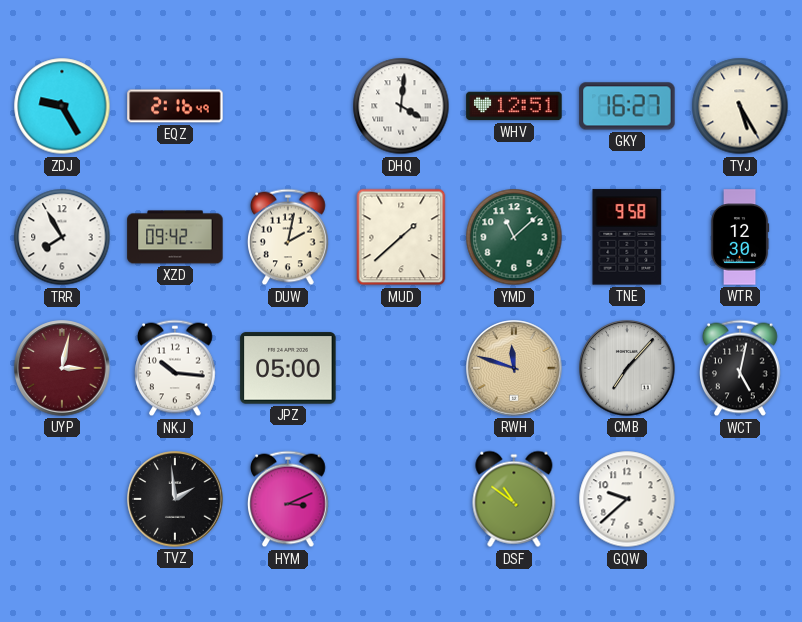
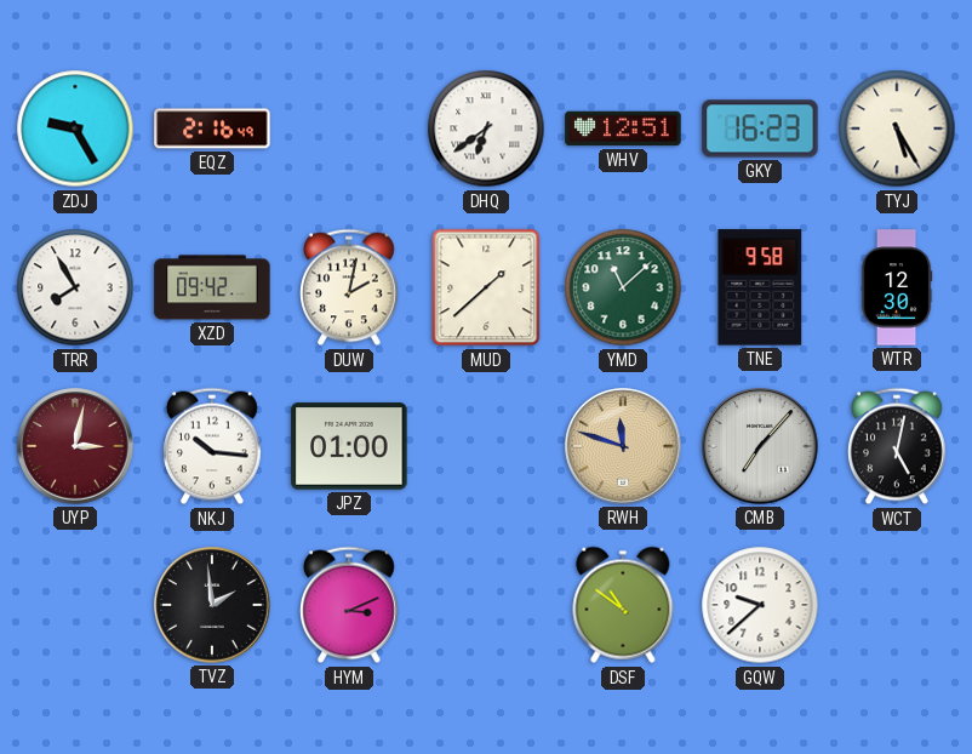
DHQ: 4:01 -> 6:39
GKY: 16:27 -> 16:23
JPZ: 05:00 -> 01:00
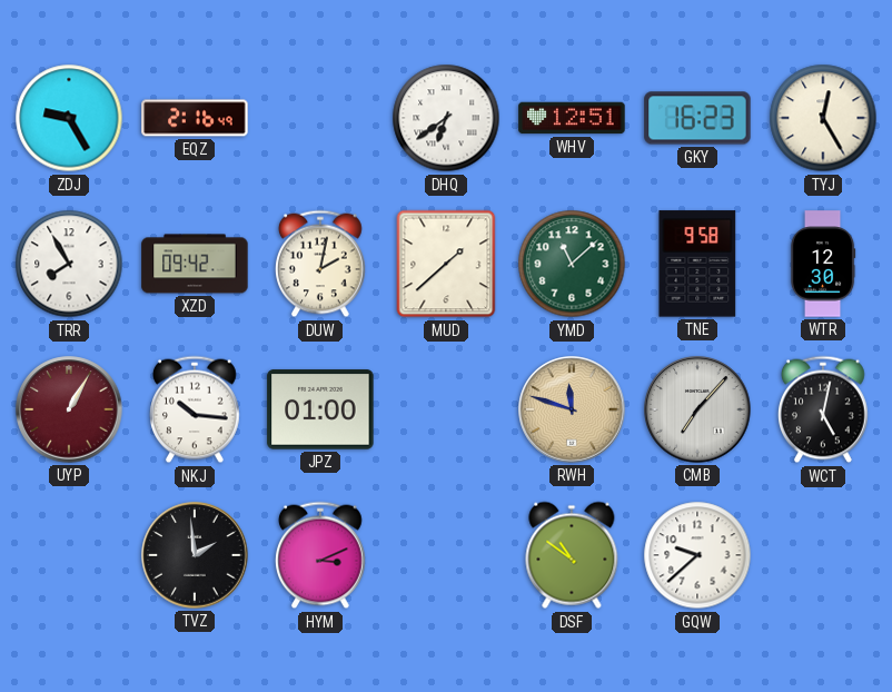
TYJ: 5:25 -> 12:25
UYP: 3:02 -> 1:05
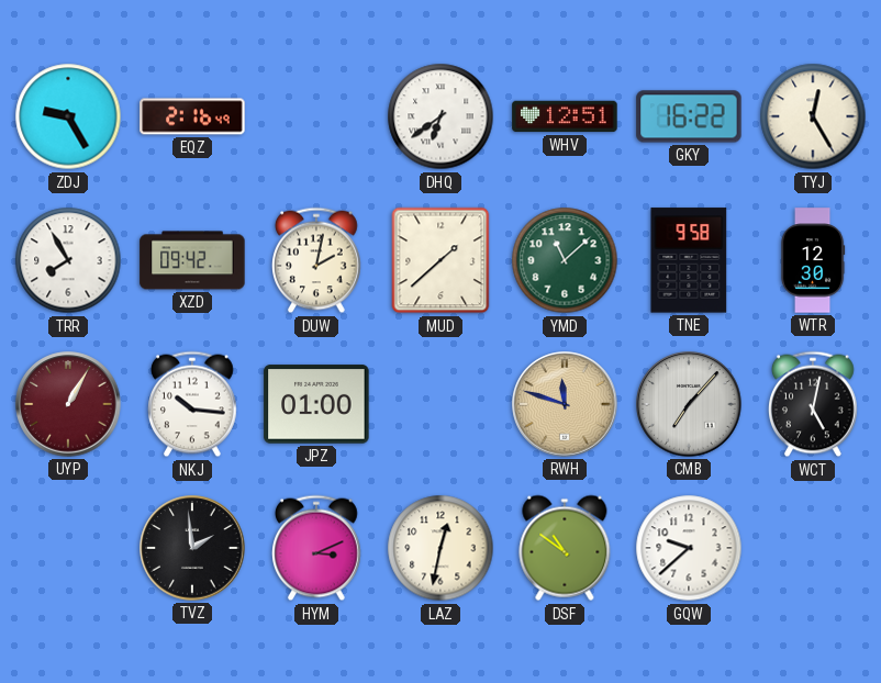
GKY: 16:23 -> 16:22
LAZ: none -> 12:32
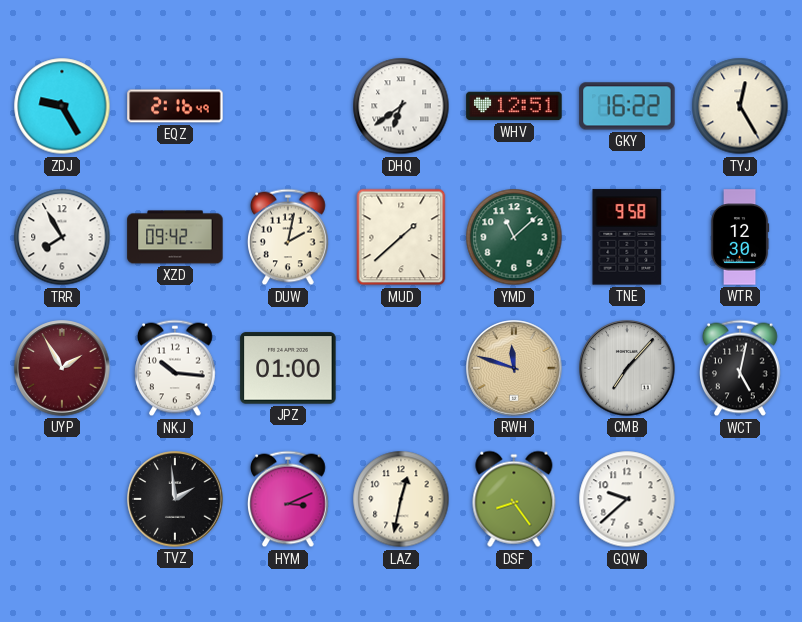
UYP: 1:05 -> 1:55
DSF: 10:51 -> 8:24
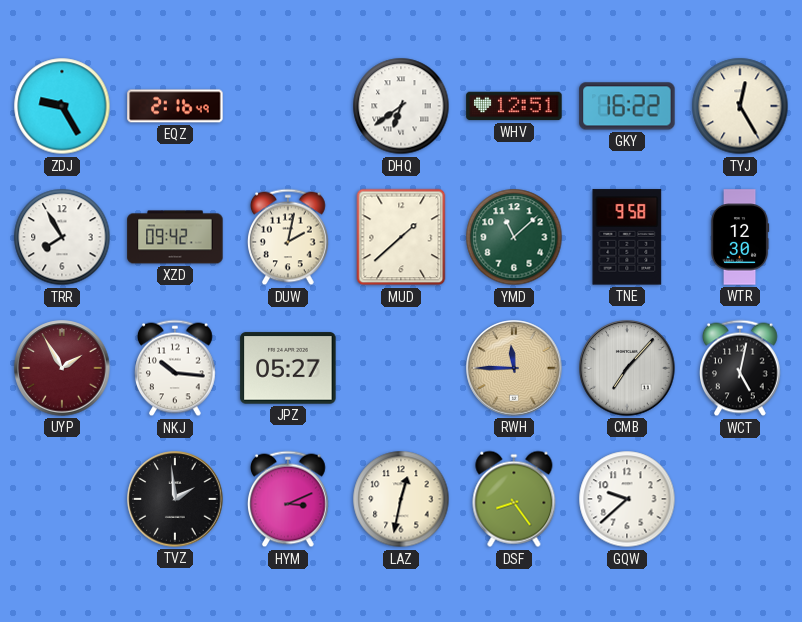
JPZ: 01:00 -> 05:27
RWH: 11:48 -> 11:45
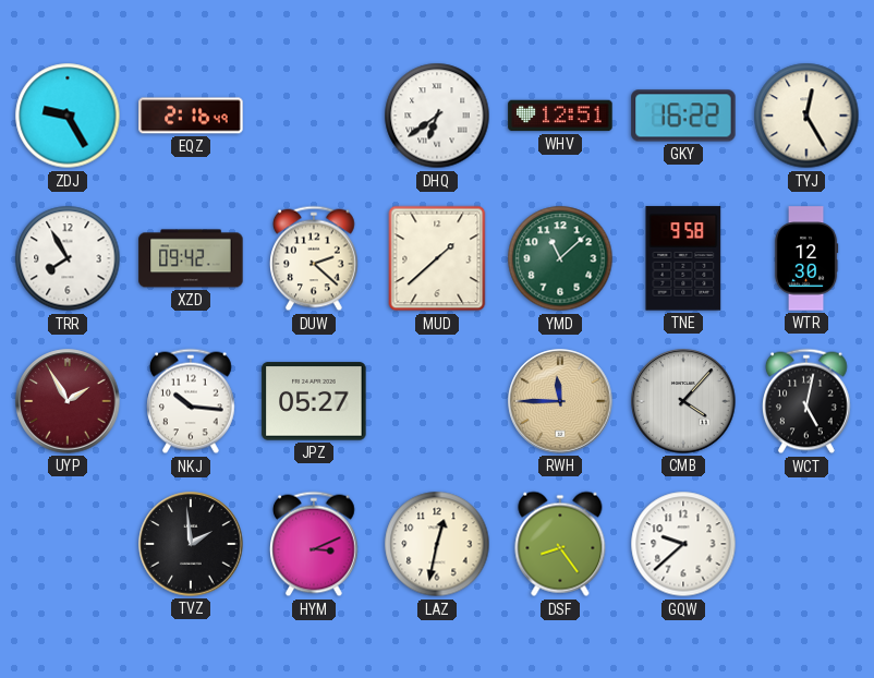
DUW: 2:02 -> 2:22
CMB: 7:07 -> 4:07
